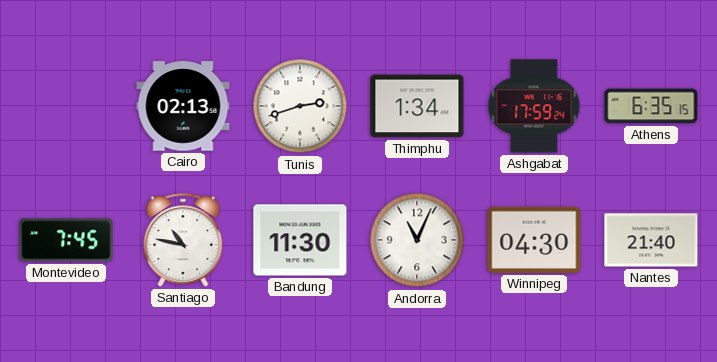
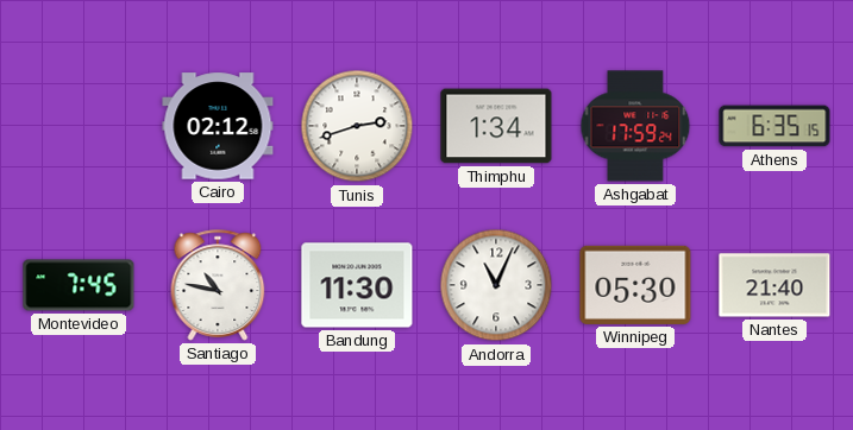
Cairo: 02:13 -> 02:12
Winnipeg: 04:30 -> 05:30
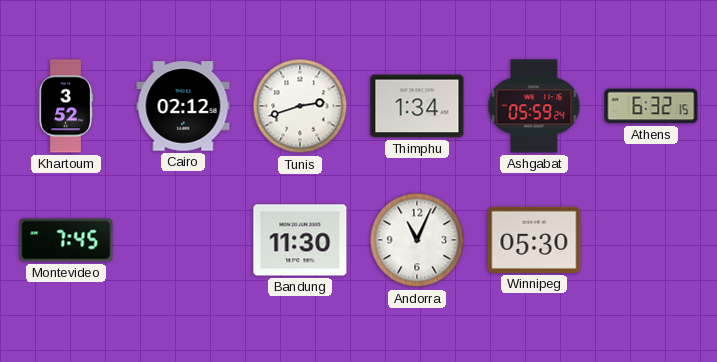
Khartoum: none -> 3:52
Ashgabat: 17:59 -> 05:59
Athens: 6:35 -> 6:32
Santiago: 10:47 -> none
Nantes: 21:40 -> none
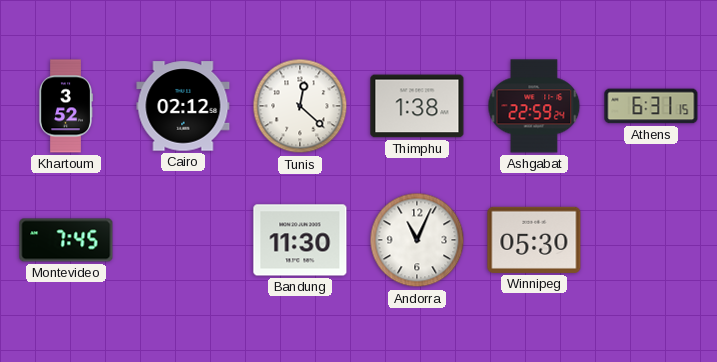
Tunis: 2:42 -> 12:22
Thimphu: 1:34 -> 1:38
Ashgabat: 05:59 -> 22:59
Athens: 6:32 -> 6:31
